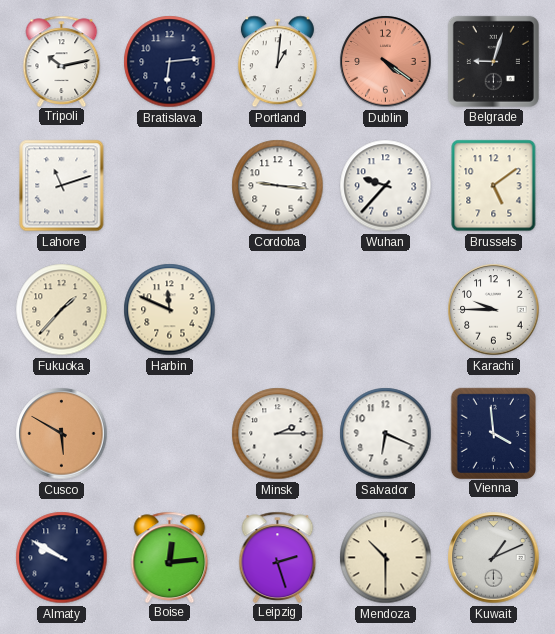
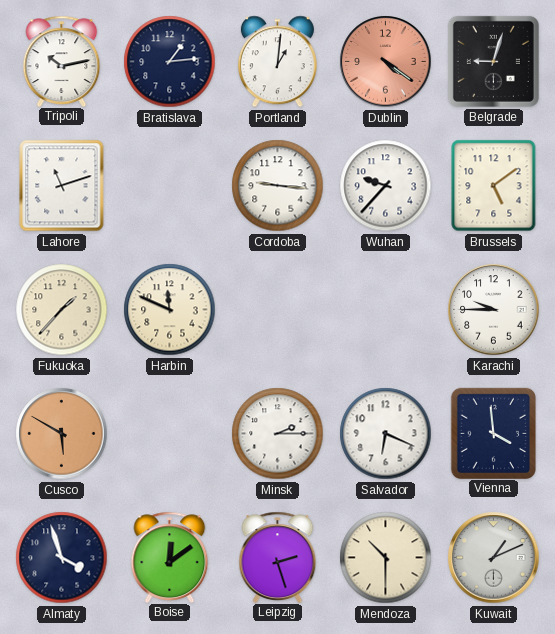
Bratislava: 6:14 -> 1:14
Almaty: 9:50 -> 3:57
Boise: 12:14 -> 12:09
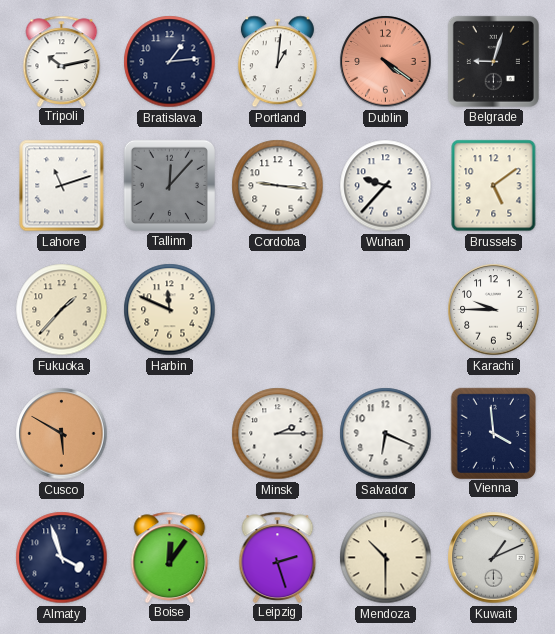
Tallinn: none -> 12:07
Boise: 12:09 -> 12:06
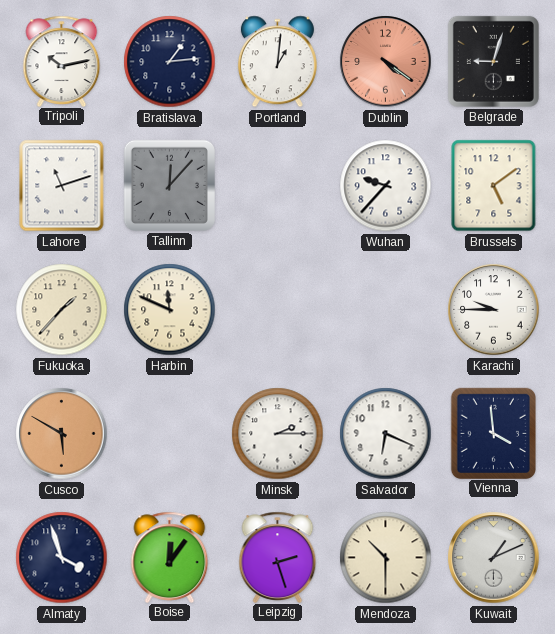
Cordoba: 9:16 -> none
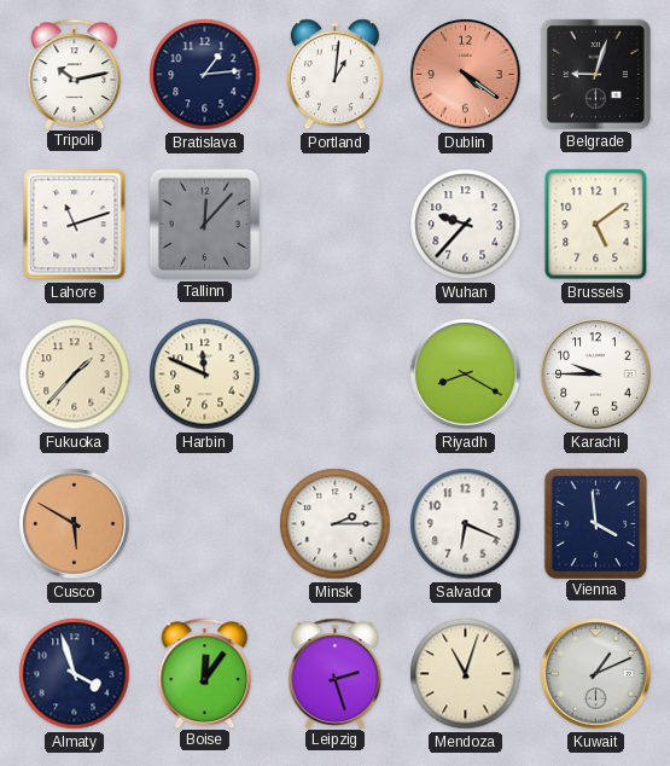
Riyadh: none -> 8:20
Mendoza: 10:30 -> 11:03
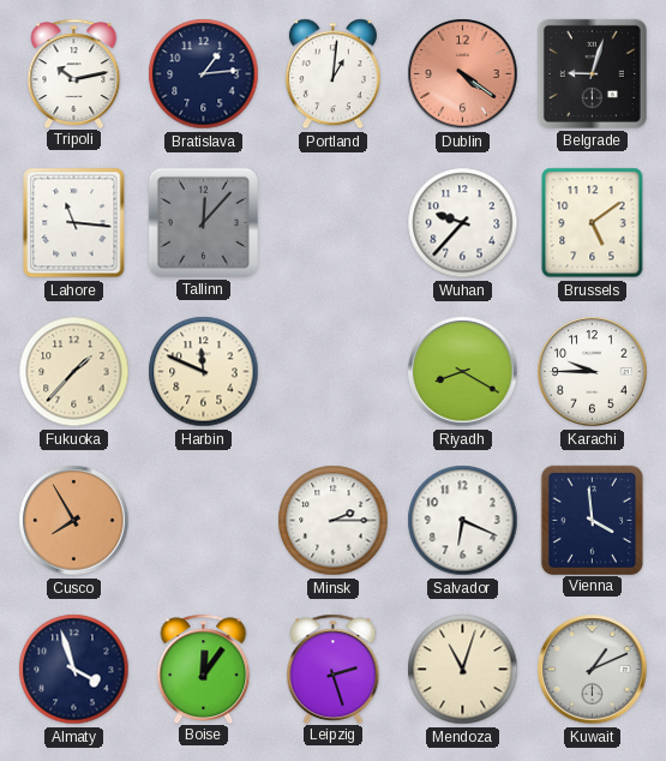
Lahore: 11:12 -> 11:16
Cusco: 5:50 -> 7:55
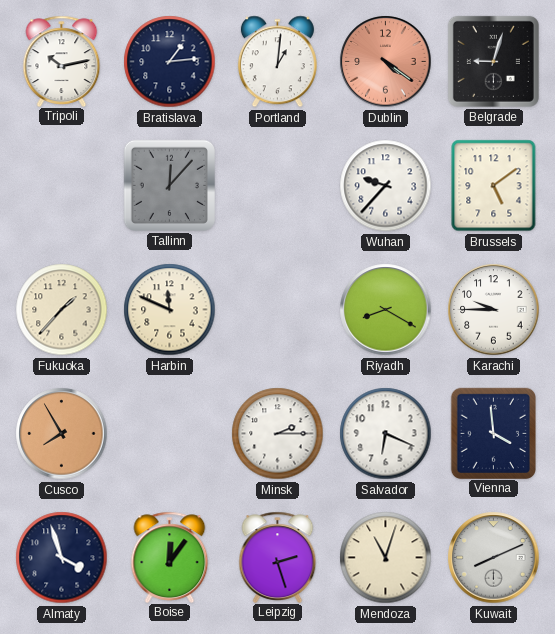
Lahore: 11:16 -> none
Kuwait: 1:11 -> 8:11
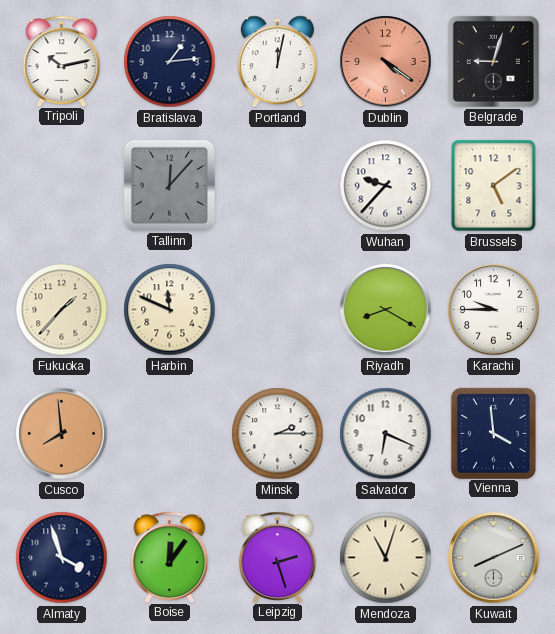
Portland: 1:01 -> 12:02
Cusco: 7:55 -> 7:59
